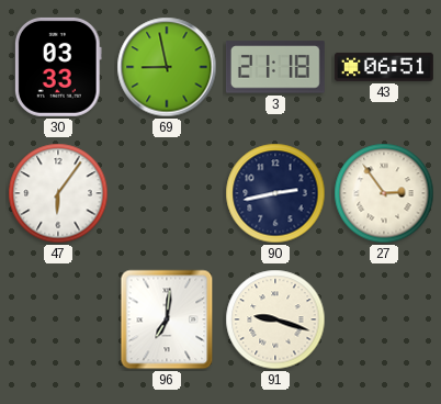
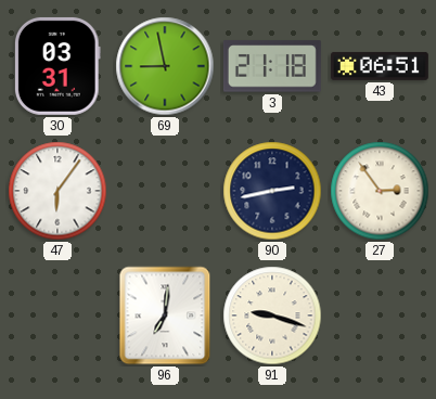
30: 03:33 -> 03:31
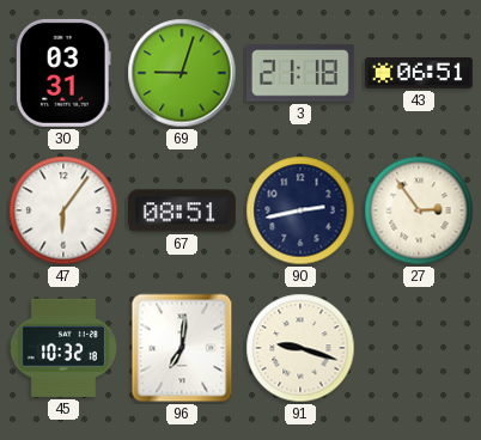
69: 8:58 -> 9:03
67: none -> 08:51
45: none -> 10:32
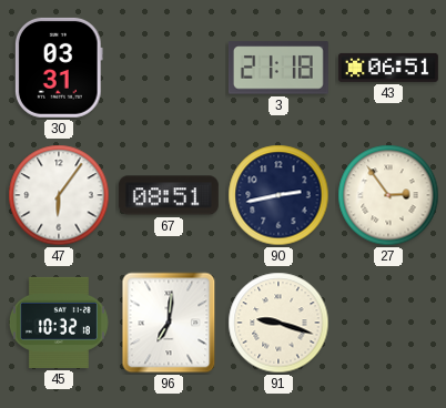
69: 9:03 -> none
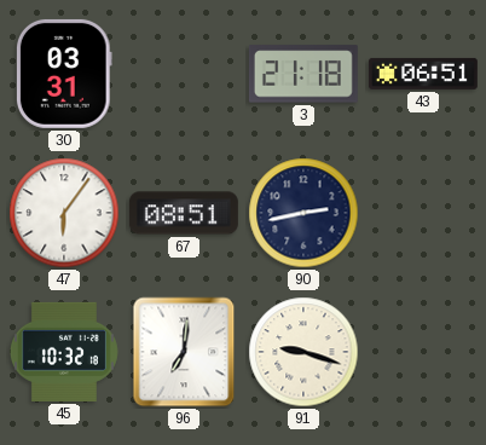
27: 2:54 -> none
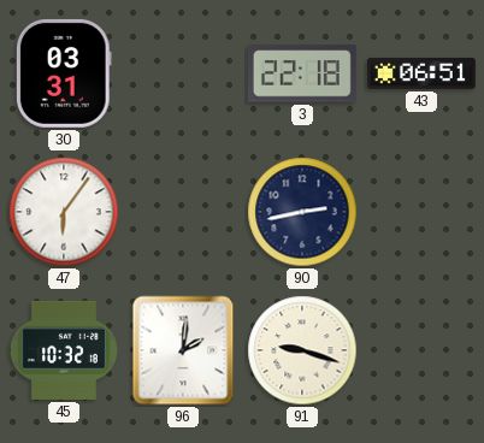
3: 21:18 -> 22:18
67: 08:51 -> none
96: 7:01 -> 2:01
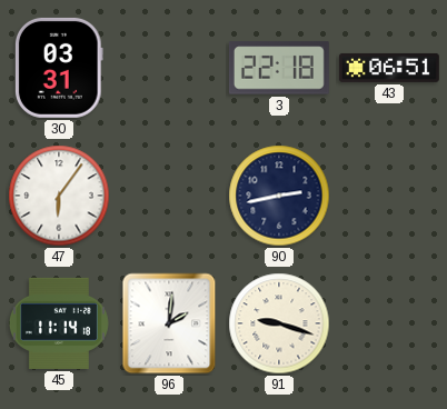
45: 10:32 -> 11:14
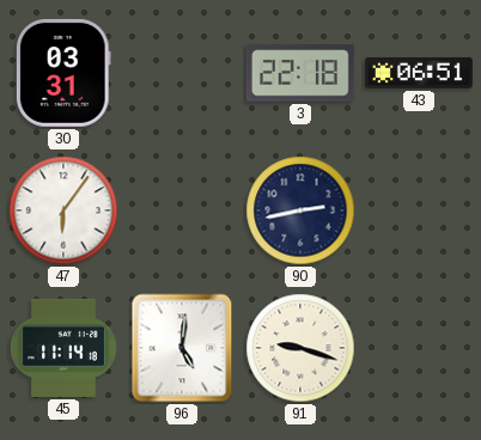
96: 2:01 -> 5:01
